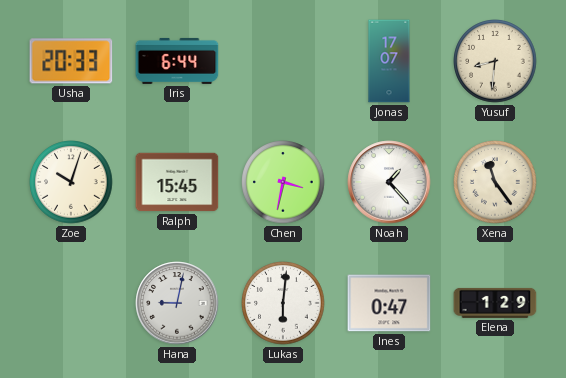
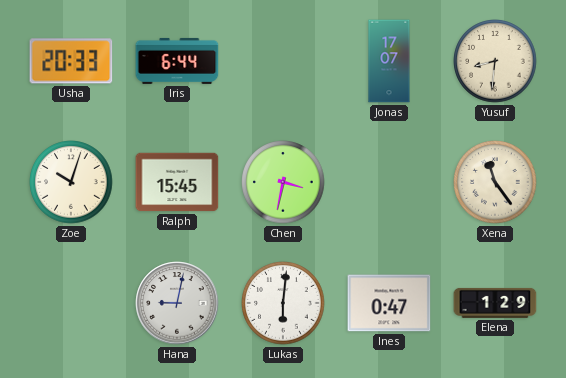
Noah: 1:23 -> none
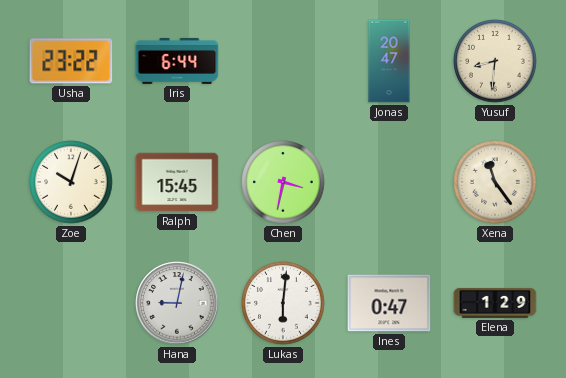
Usha: 20:33 -> 23:22
Jonas: 17:07 -> 20:47
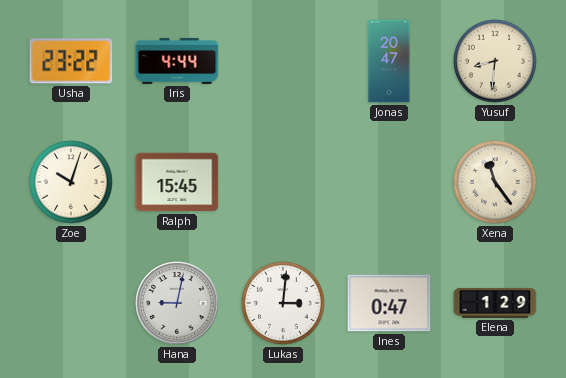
Iris: 6:44 -> 4:44
Chen: 3:32 -> none
Lukas: 6:01 -> 3:01
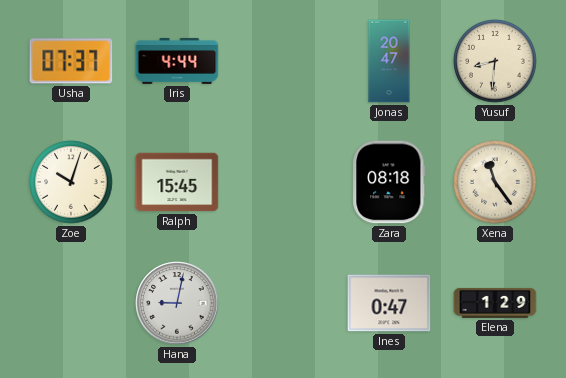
Usha: 23:22 -> 07:37
Zara: none -> 08:18
Lukas: 3:01 -> none
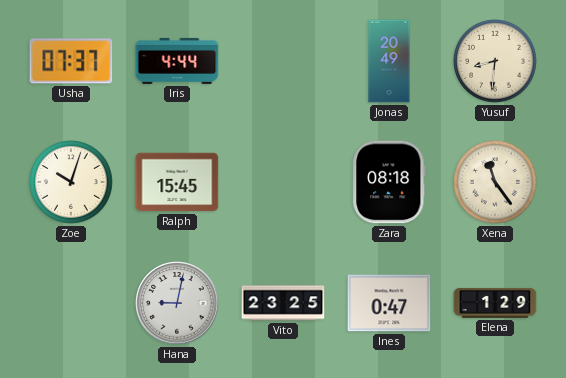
Jonas: 20:47 -> 20:49
Vito: none -> 23:25
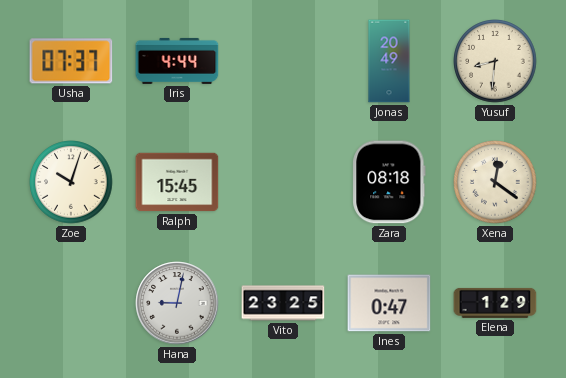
Xena: 11:24 -> 12:21
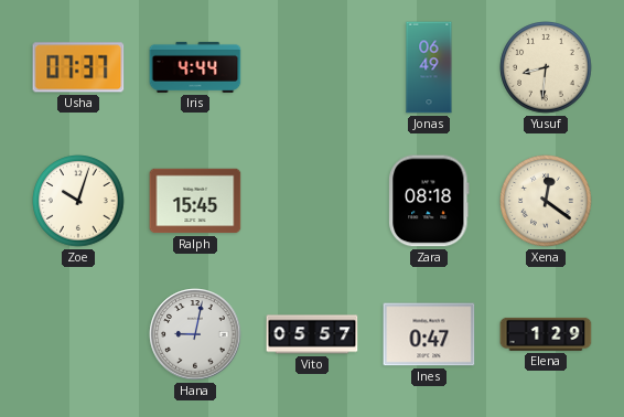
Jonas: 20:49 -> 06:49
Vito: 23:25 -> 05:57
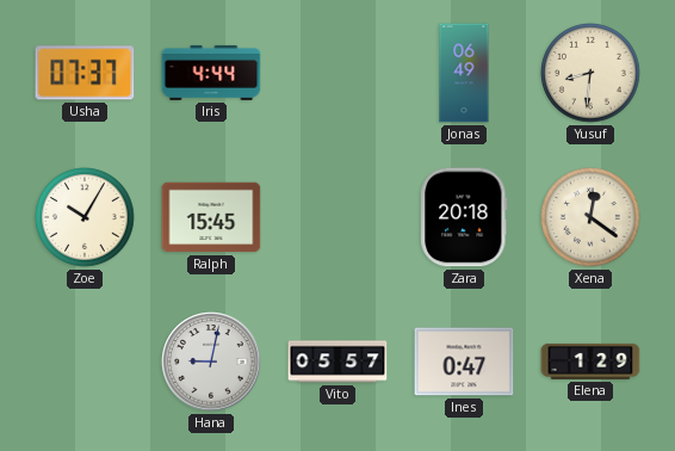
Zoe: 10:03 -> 10:05
Zara: 08:18 -> 20:18
